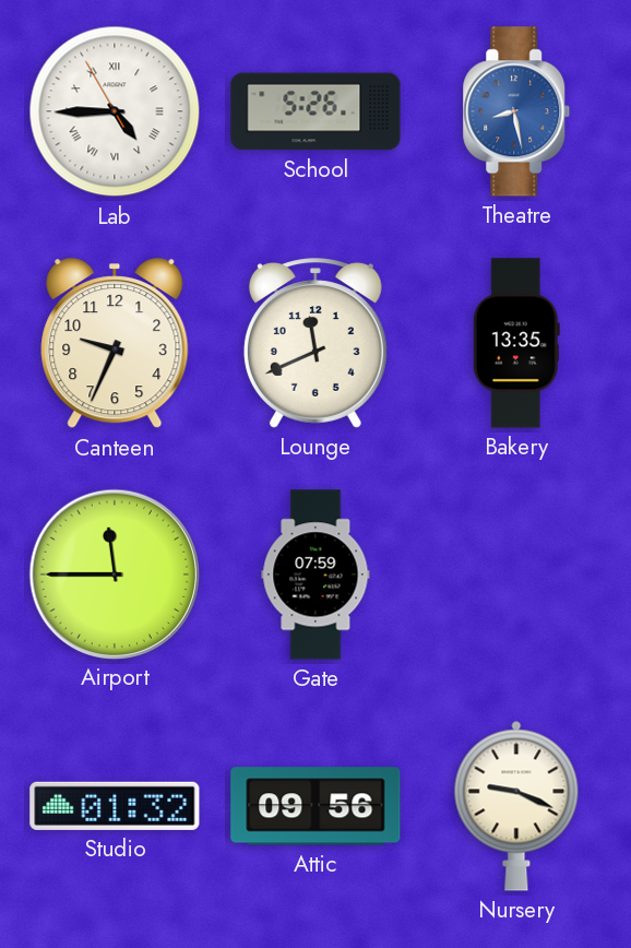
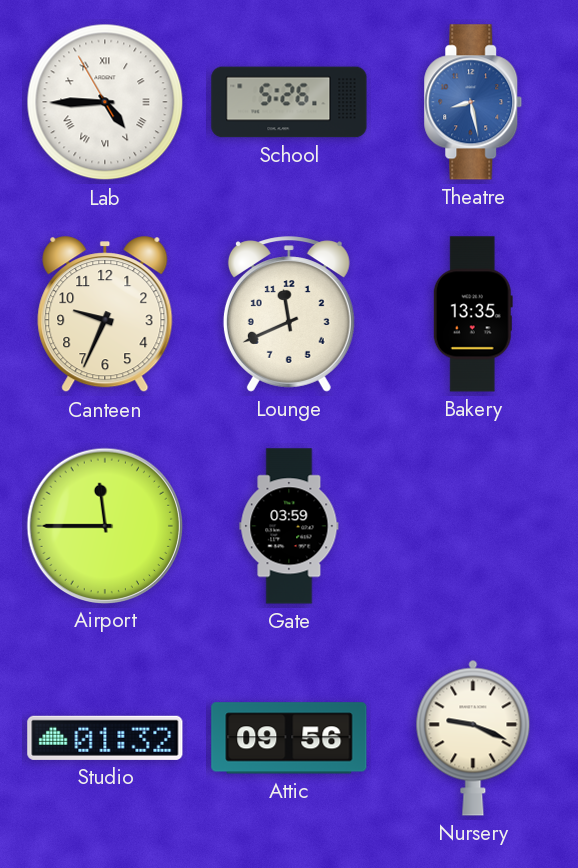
Gate: 07:59 -> 03:59
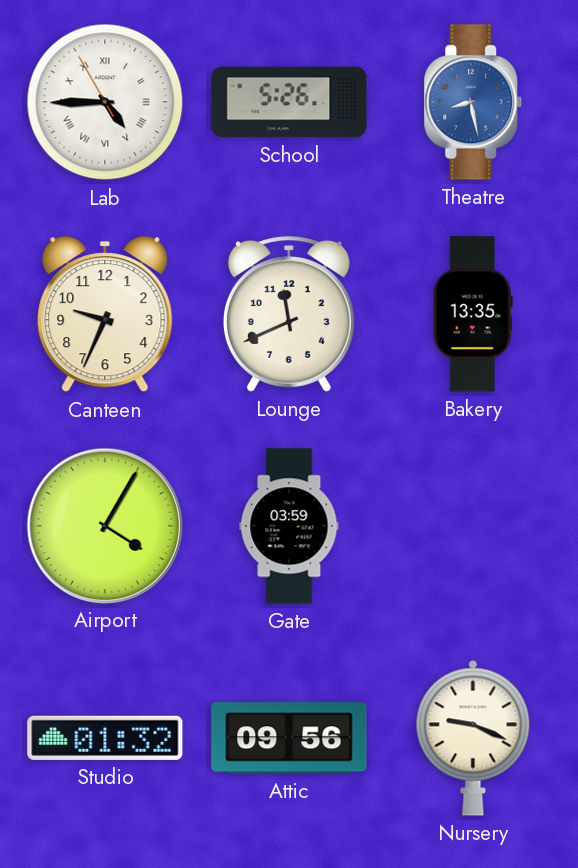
Airport: 11:45 -> 4:05
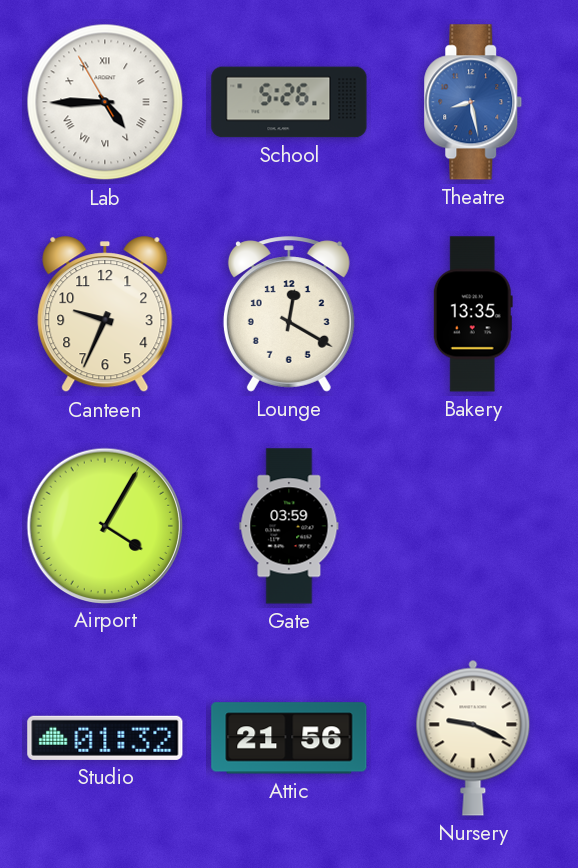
Lounge: 11:41 -> 12:20
Attic: 09:56 -> 21:56
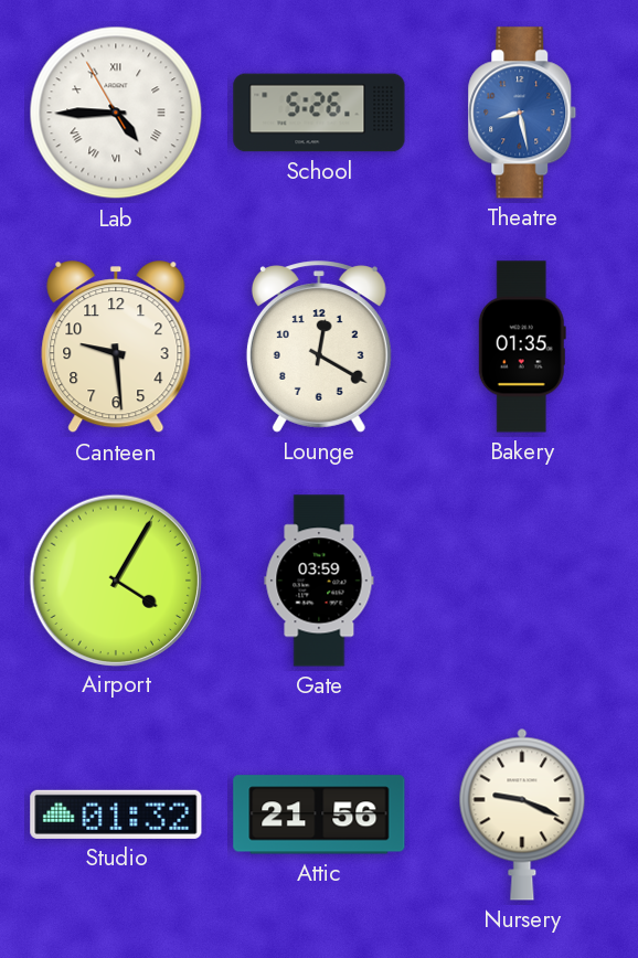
Canteen: 9:34 -> 9:29
Bakery: 13:35 -> 01:35
